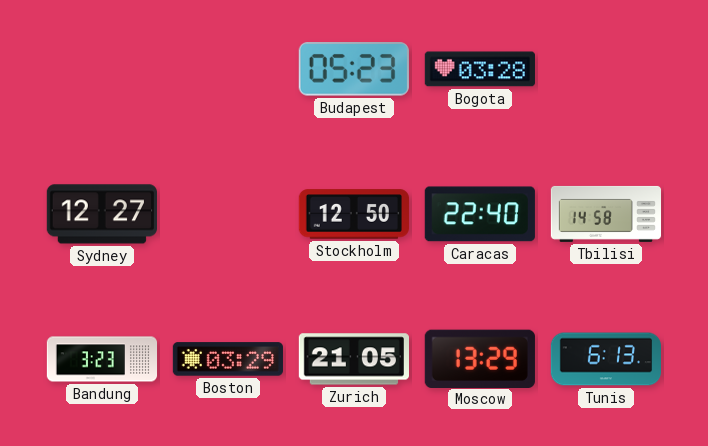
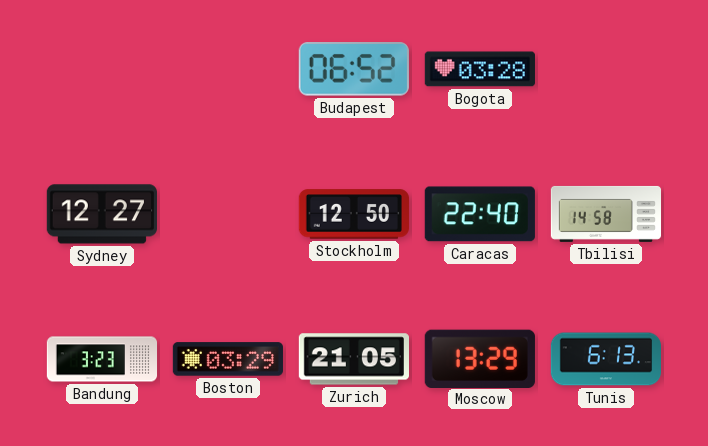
Budapest: 05:23 -> 06:52
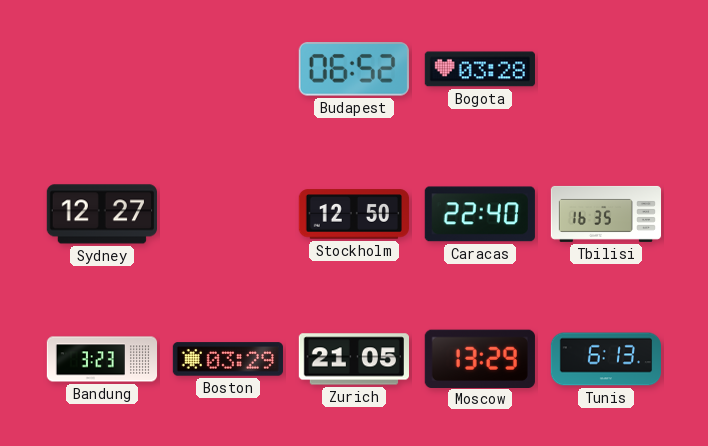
Tbilisi: 14:58 -> 16:35
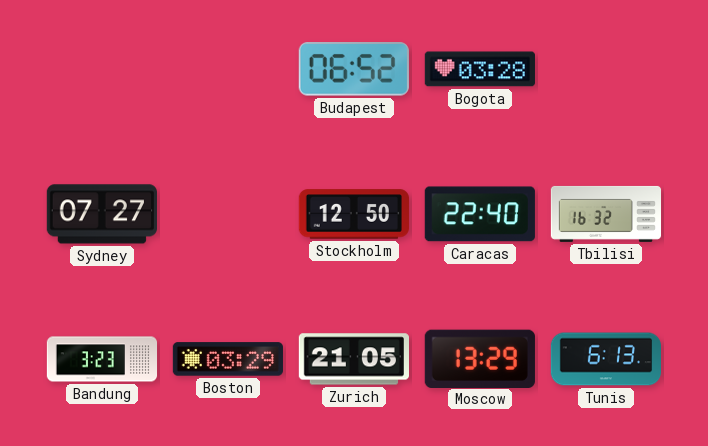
Sydney: 12:27 -> 07:27
Tbilisi: 16:35 -> 16:32
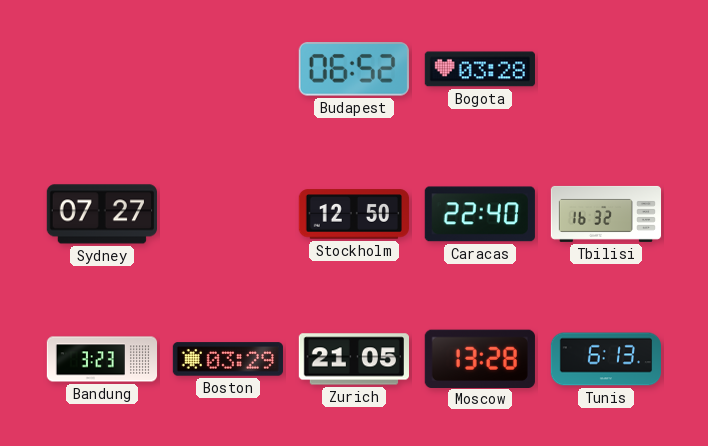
Moscow: 13:29 -> 13:28
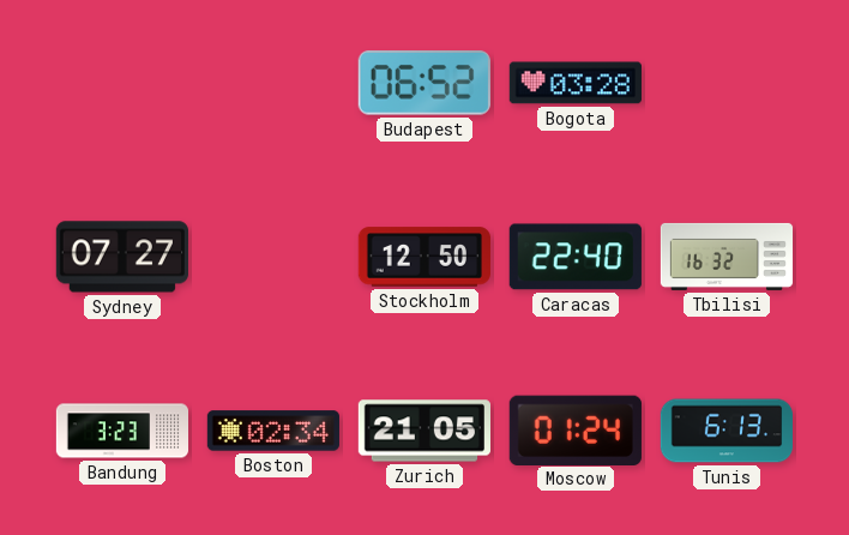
Boston: 03:29 -> 02:34
Moscow: 13:28 -> 01:24
